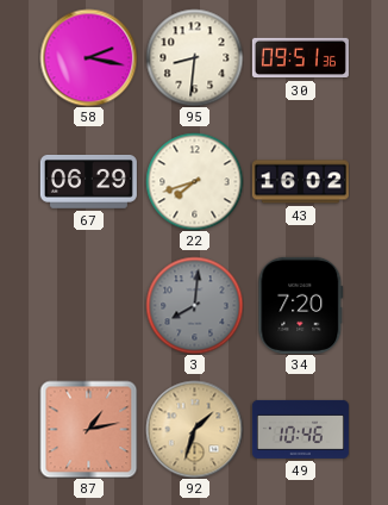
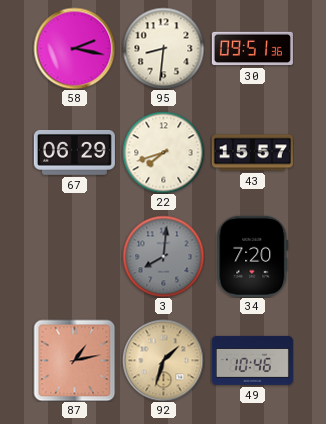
43: 16:02 -> 15:57
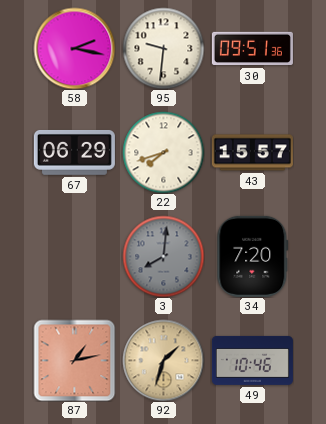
95: 8:31 -> 9:31
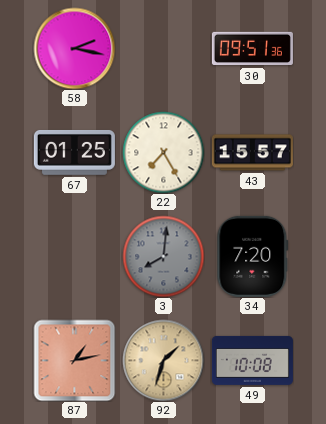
95: 9:31 -> none
67: 06:29 -> 01:25
22: 7:42 -> 7:25
49: 10:46 -> 10:08
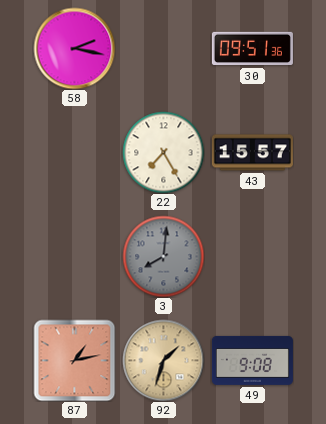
67: 01:25 -> none
34: 7:20 -> none
49: 10:08 -> 9:08
